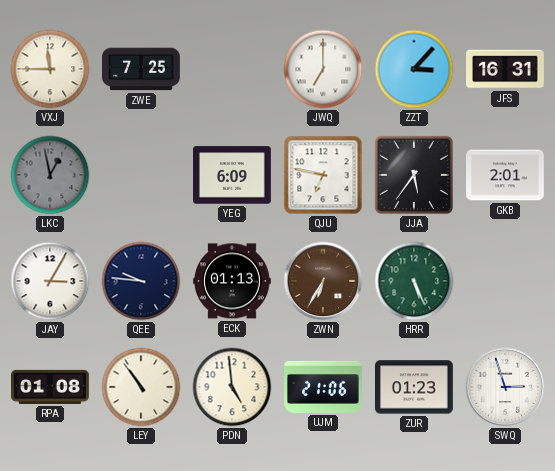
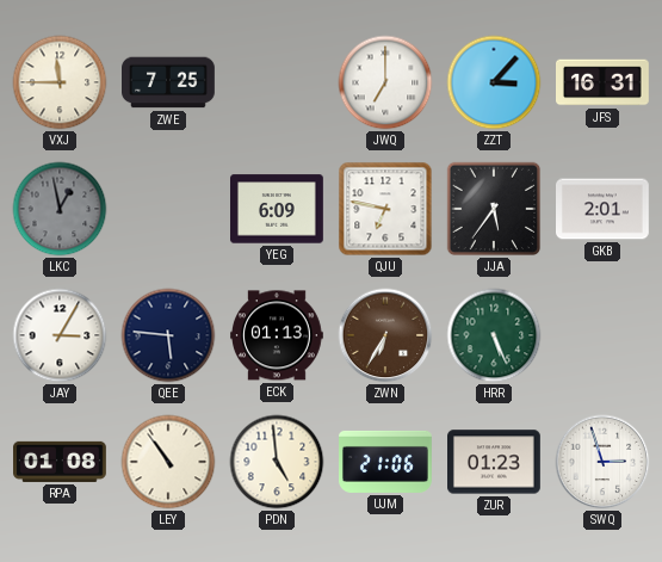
QEE: 9:46 -> 5:46
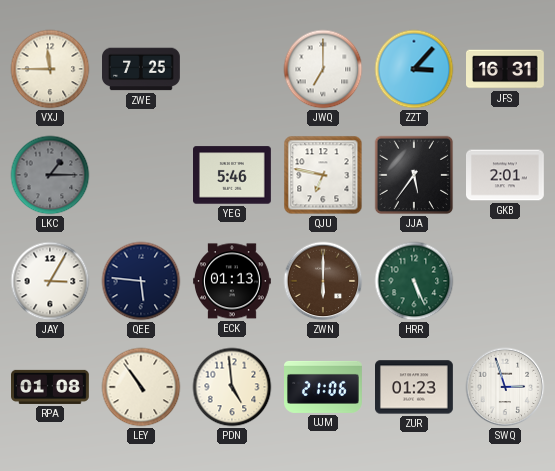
LKC: 12:58 -> 1:15
YEG: 6:09 -> 5:46
ZWN: 6:35 -> 6:00
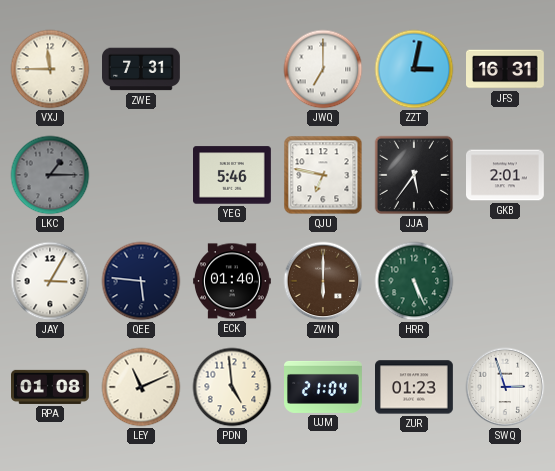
ZWE: 7:25 -> 7:31
ZZT: 3:07 -> 3:02
ECK: 01:13 -> 01:40
LEY: 10:54 -> 11:11
UJM: 21:06 -> 21:04
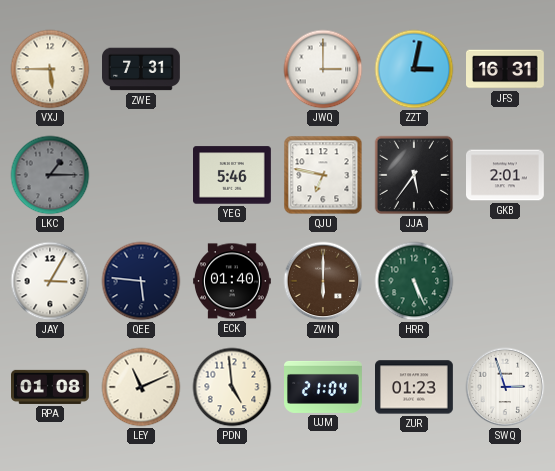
VXJ: 11:45 -> 5:45
JWQ: 7:00 -> 3:00
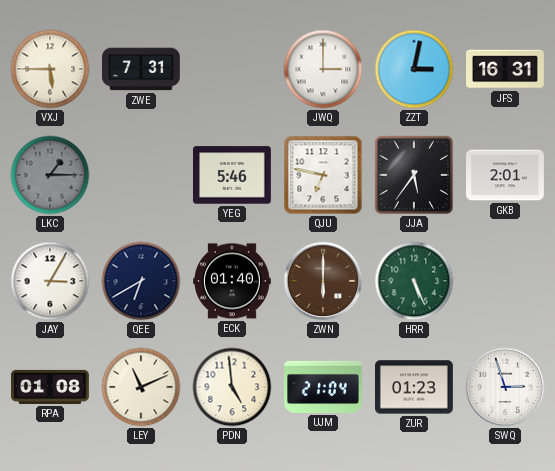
QEE: 5:46 -> 6:40
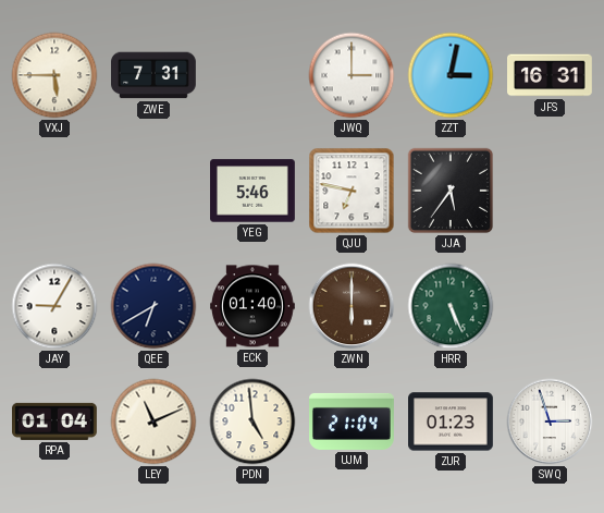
LKC: 1:15 -> none
GKB: 2:01 -> none
JAY: 3:05 -> 9:05
RPA: 01:08 -> 01:04
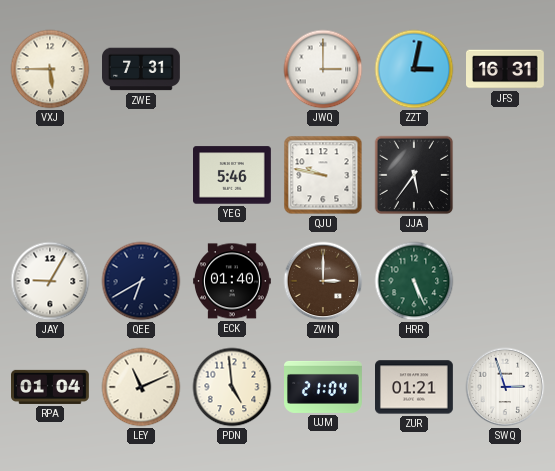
QJU: 6:47 -> 9:47
ZWN: 6:00 -> 3:00
ZUR: 01:23 -> 01:21
